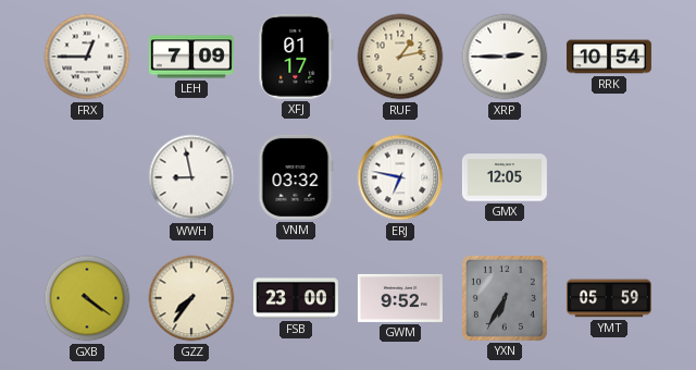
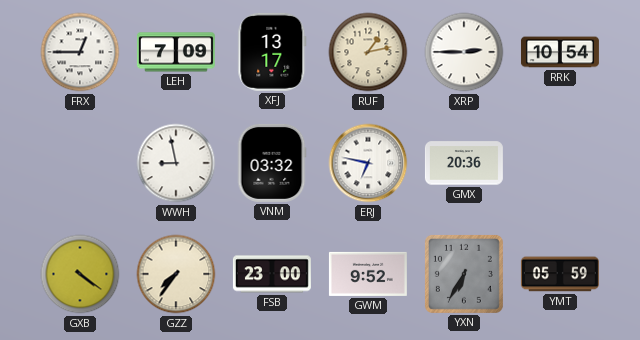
XFJ: 01:17 -> 13:17
GMX: 12:05 -> 20:36
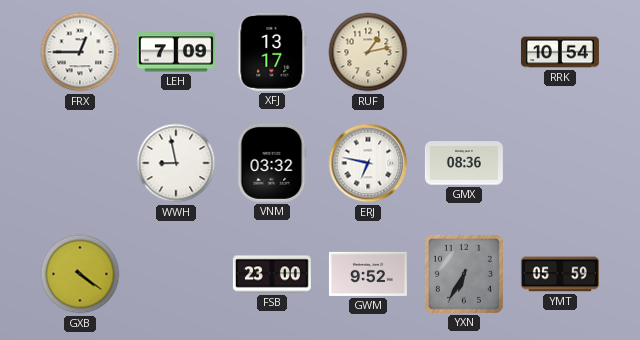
XRP: 2:45 -> none
GMX: 20:36 -> 08:36
GZZ: 7:36 -> none
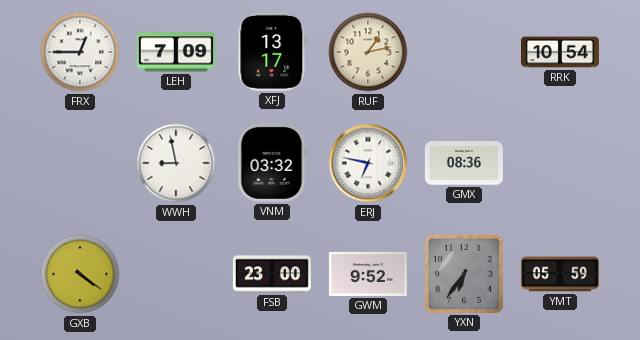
YXN: 6:35 -> 6:36
